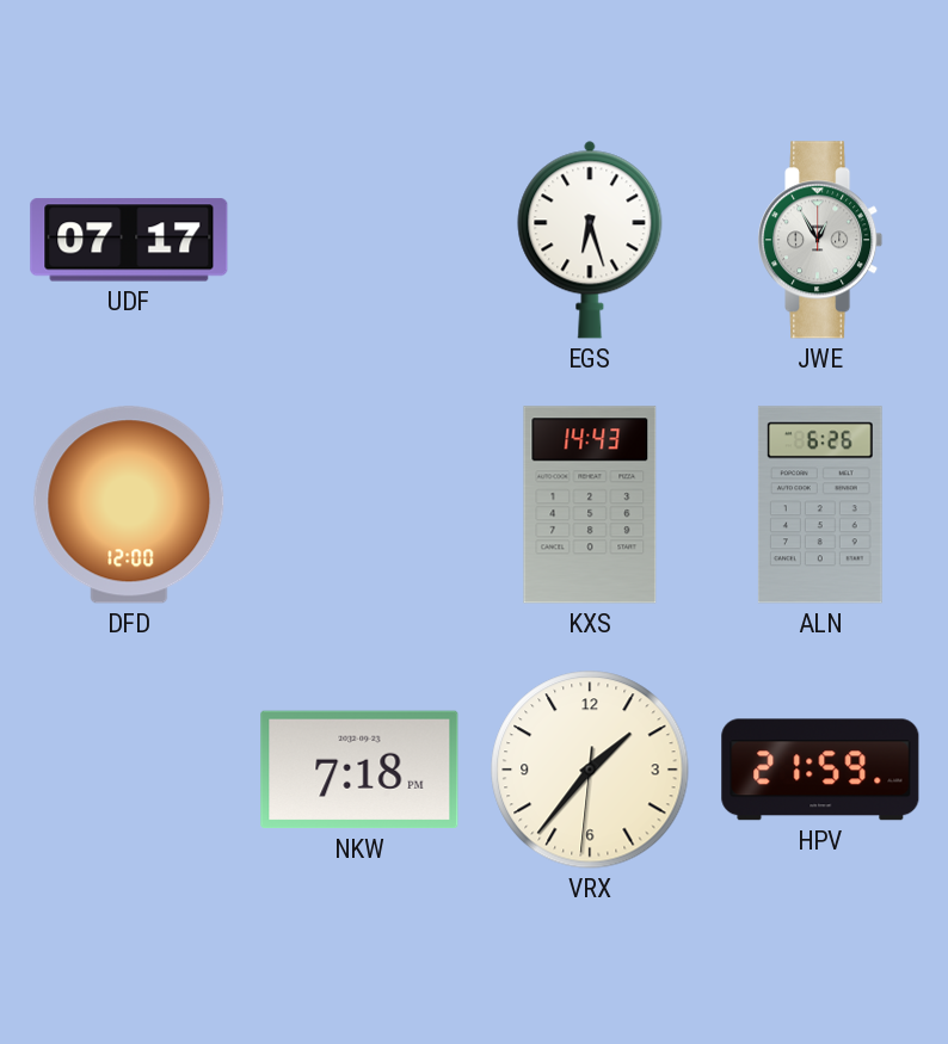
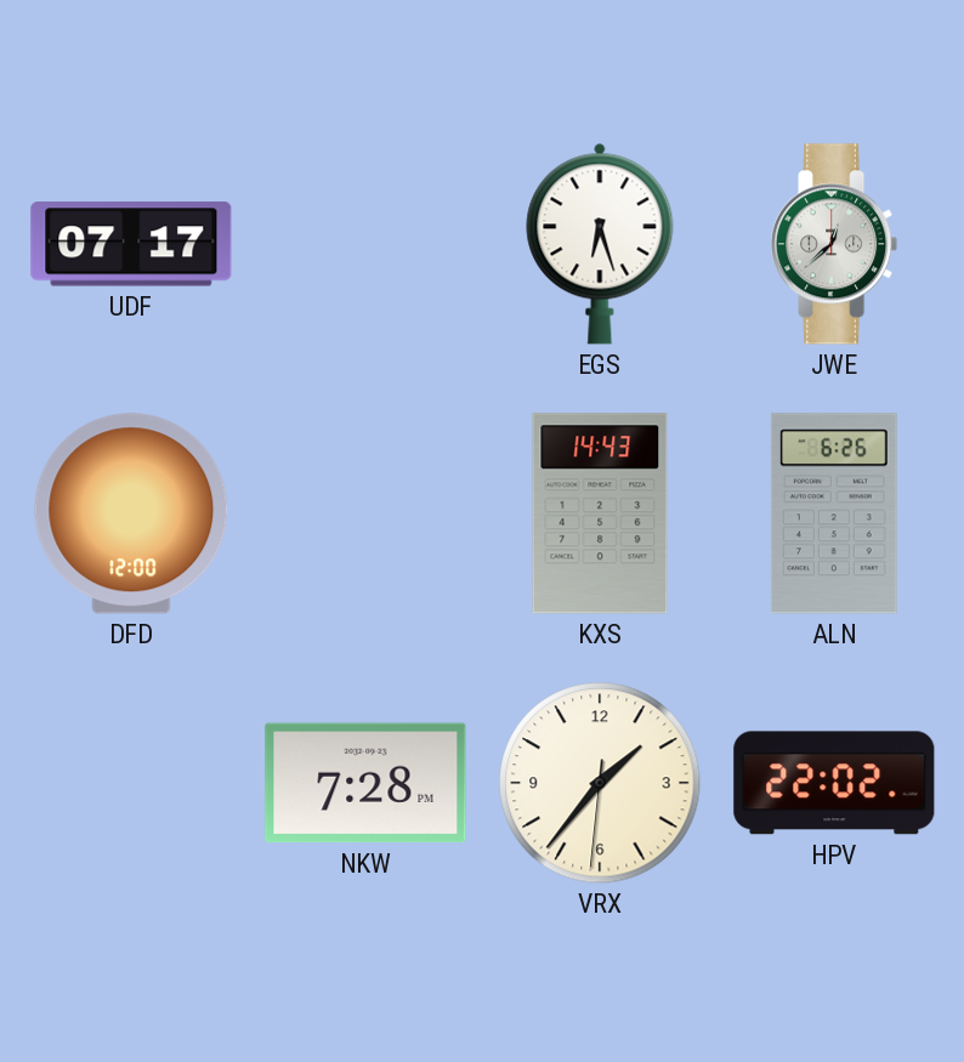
JWE: 12:55 -> 12:38
NKW: 7:18 -> 7:28
HPV: 21:59 -> 22:02
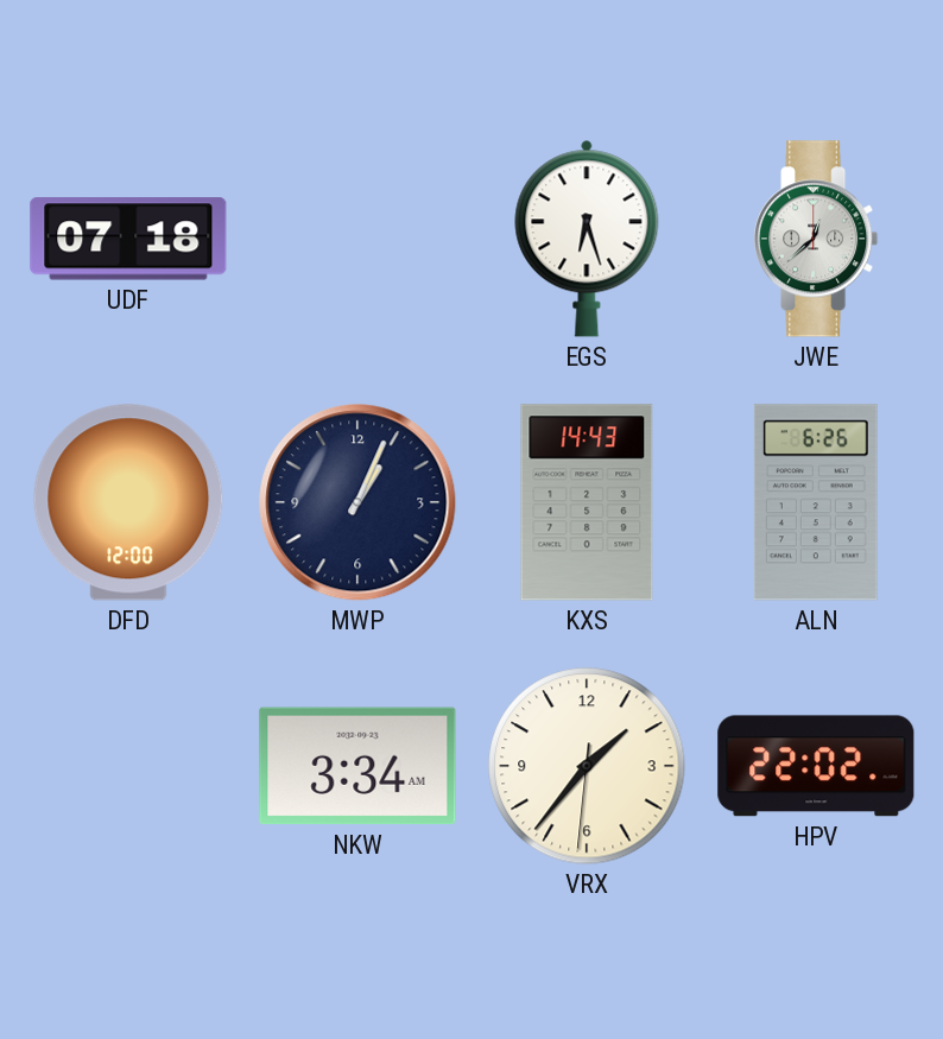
UDF: 07:17 -> 07:18
MWP: none -> 1:04
NKW: 7:28 -> 3:34
